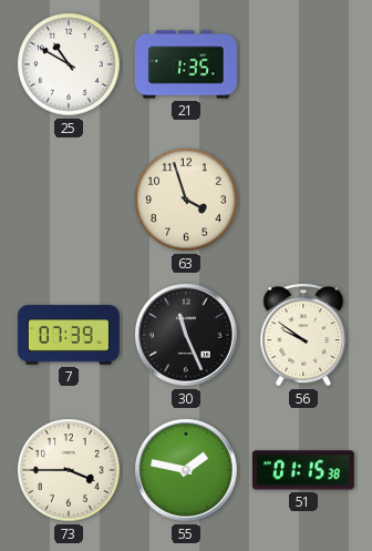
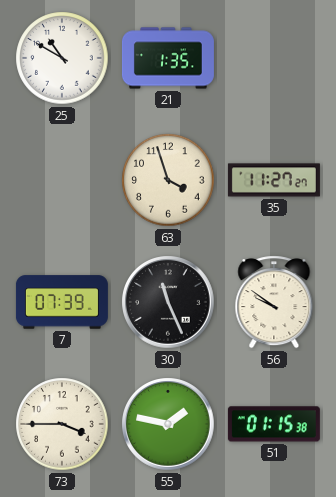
35: none -> 11:27
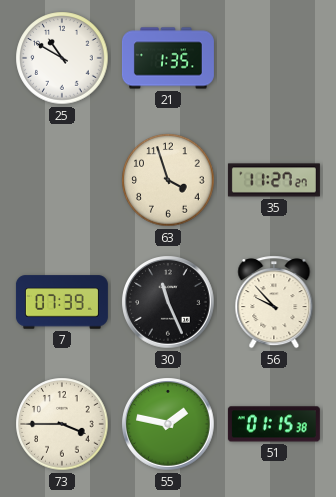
56: 9:51 -> 9:53
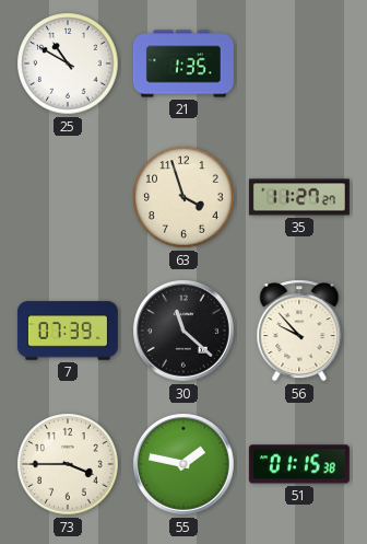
30: 11:26 -> 11:22
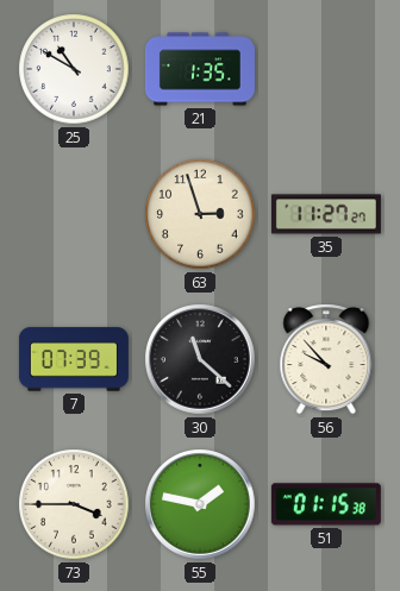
63: 3:57 -> 2:57
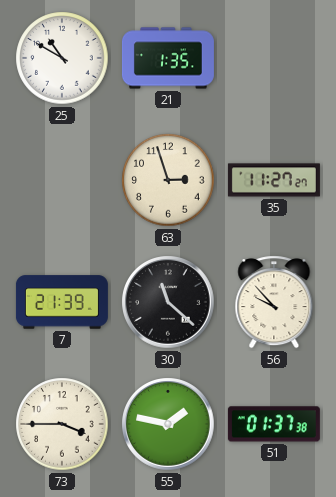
7: 07:39 -> 21:39
51: 01:15 -> 01:37
